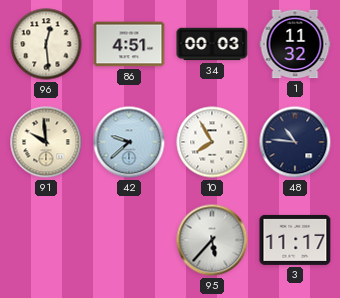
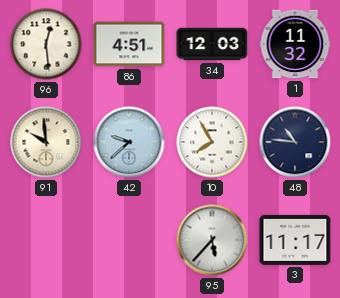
34: 00:03 -> 12:03
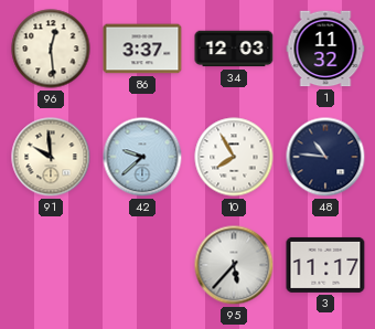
86: 4:51 -> 3:37
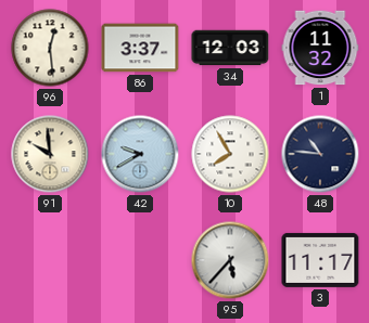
42: 9:38 -> 9:40
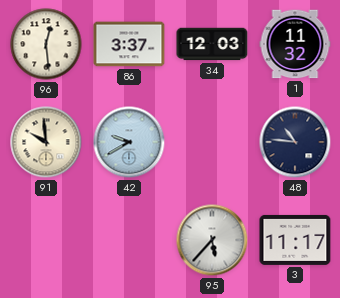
10: 7:55 -> none
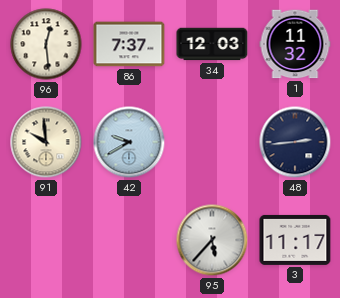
86: 3:37 -> 7:37
48: 10:46 -> 2:44
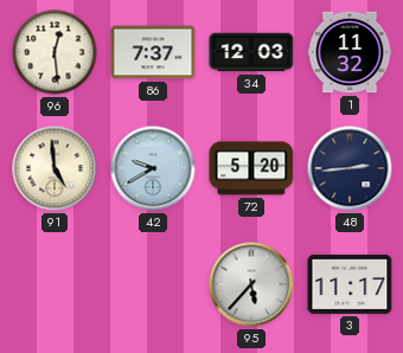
91: 9:59 -> 4:59
72: none -> 5:20
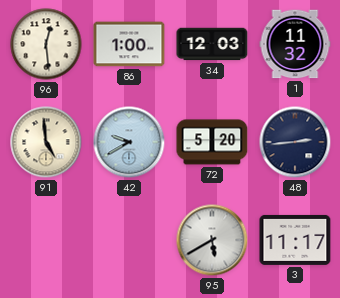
86: 7:37 -> 1:00
95: 5:37 -> 5:40
